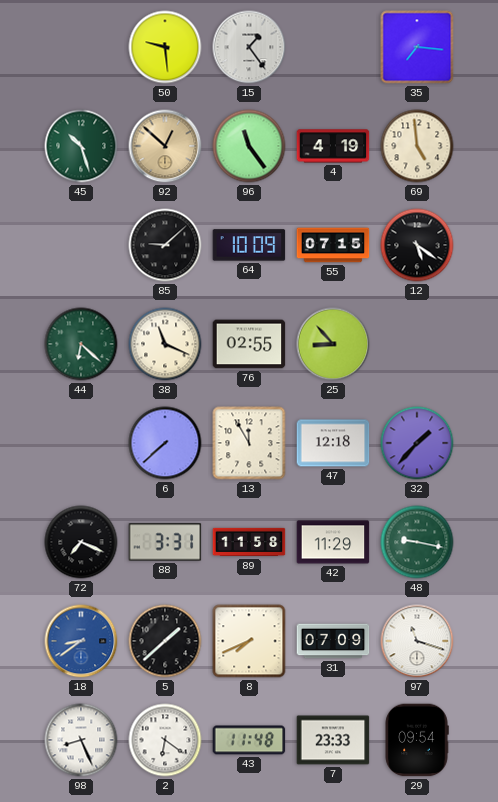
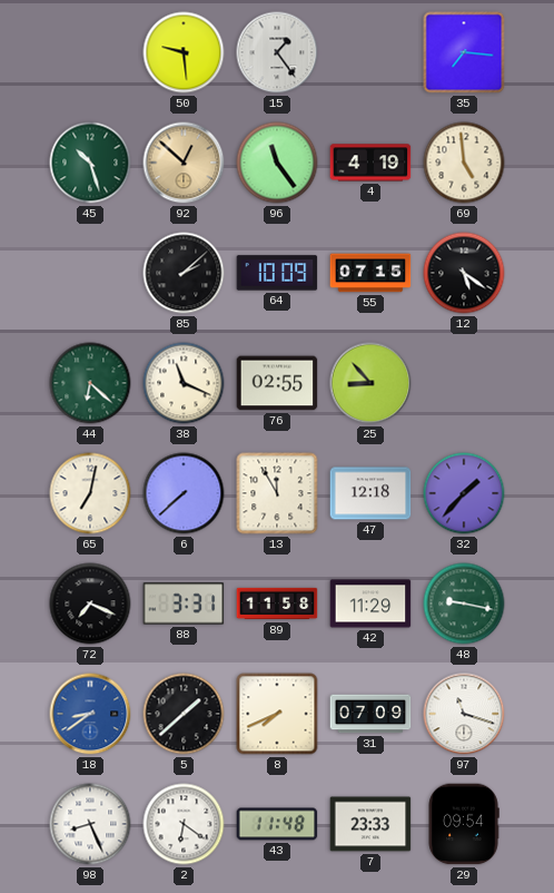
85: 9:08 -> 2:08
65: none -> 7:02
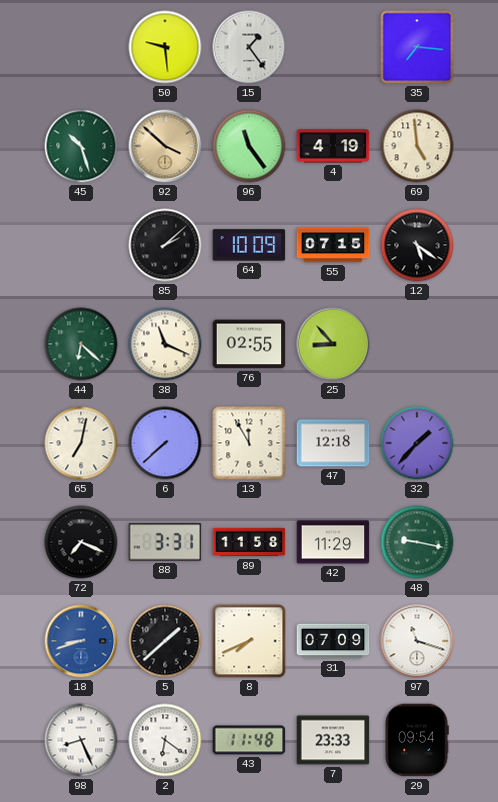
92: 12:52 -> 3:52
18: 8:39 -> 8:42
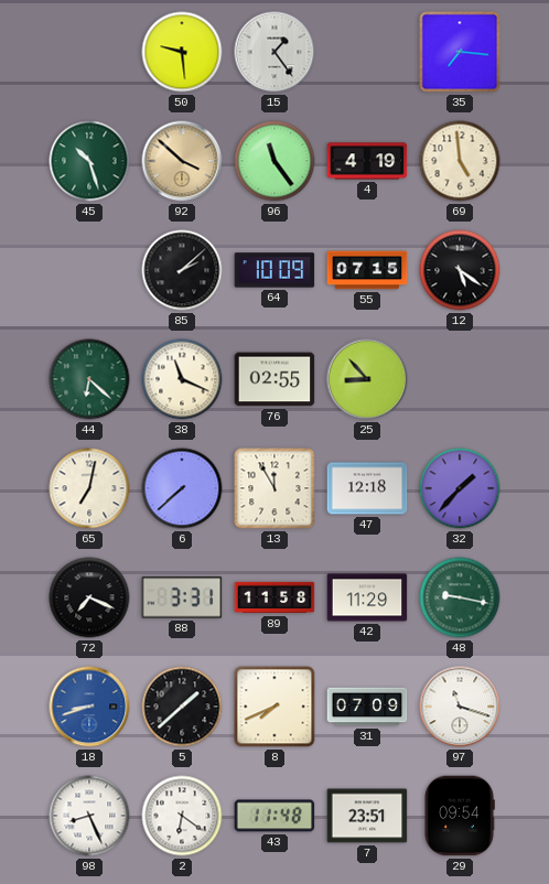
7: 23:33 -> 23:51
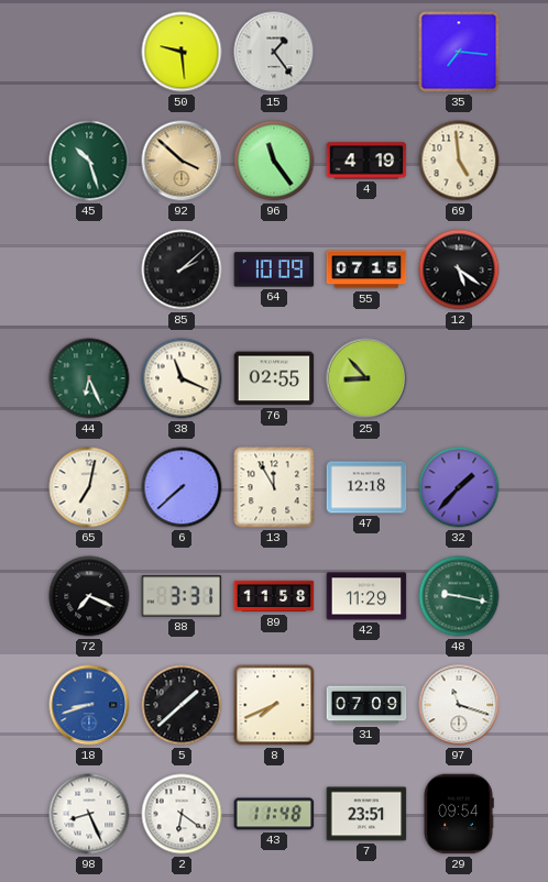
44: 6:22 -> 6:26
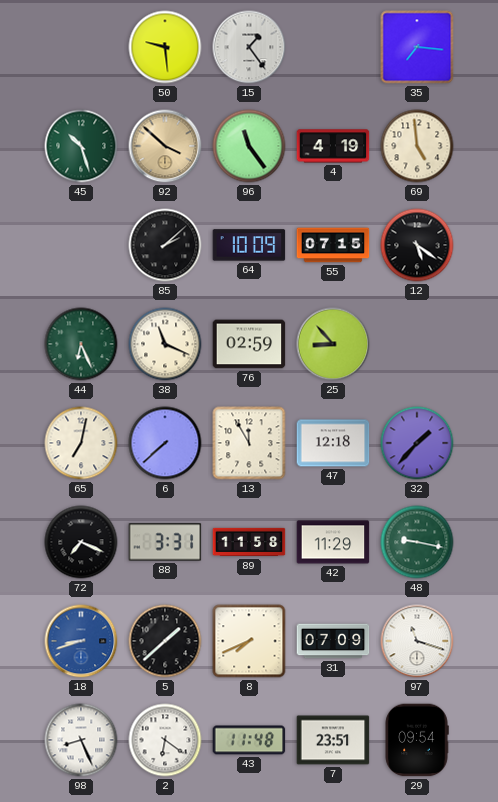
76: 02:55 -> 02:59
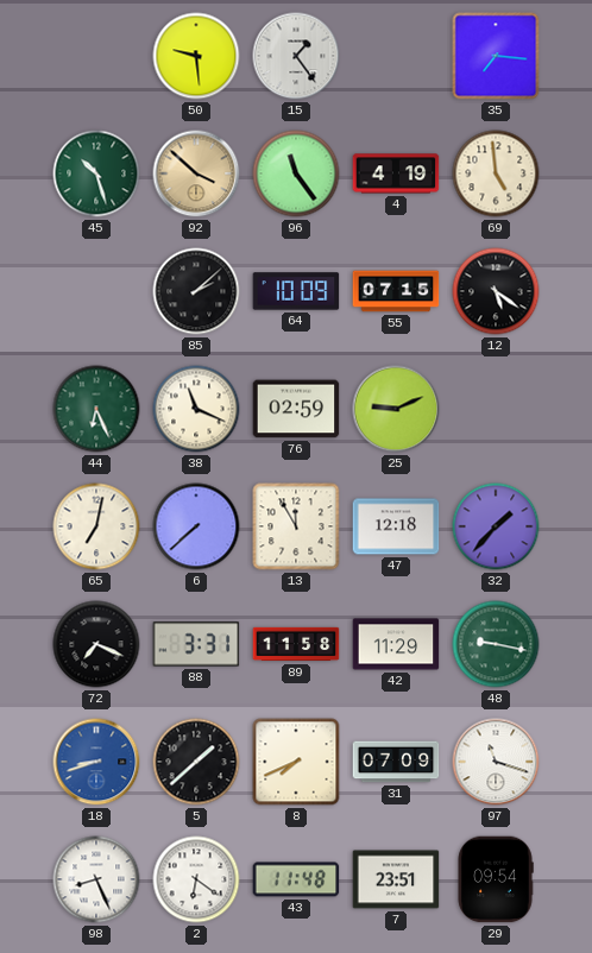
25: 8:53 -> 9:11
